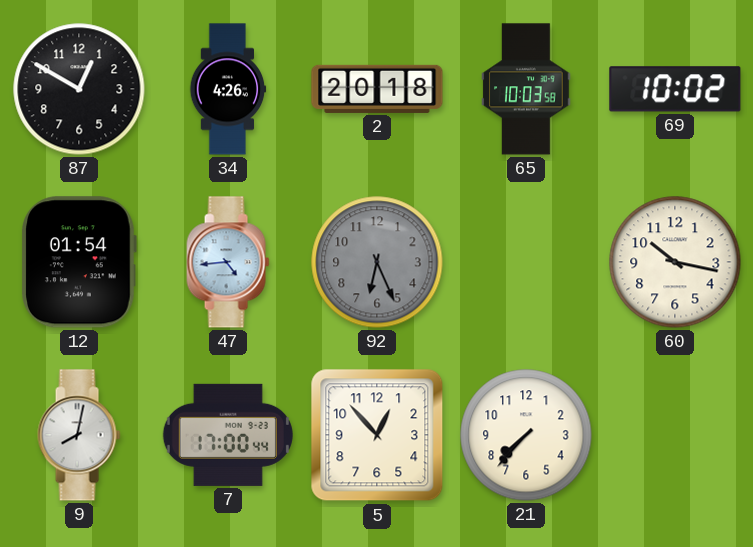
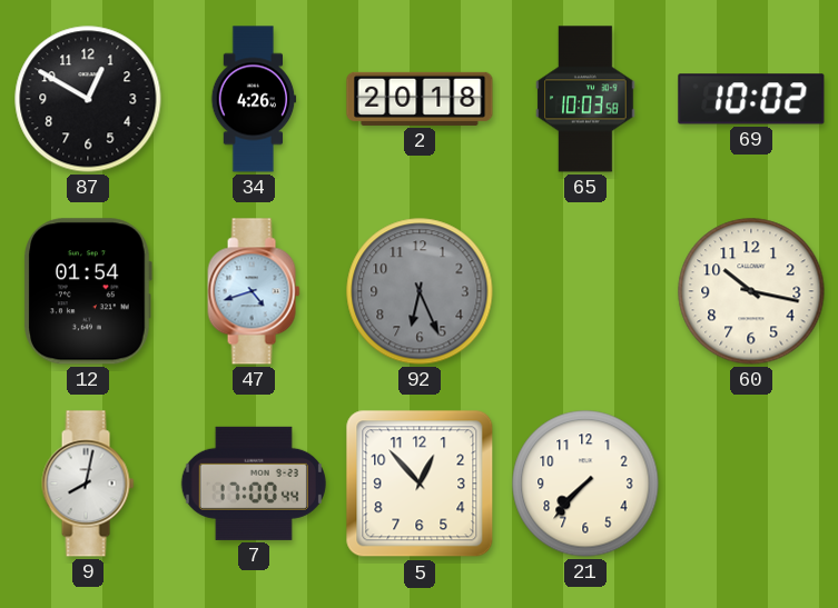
47: 4:44 -> 4:42
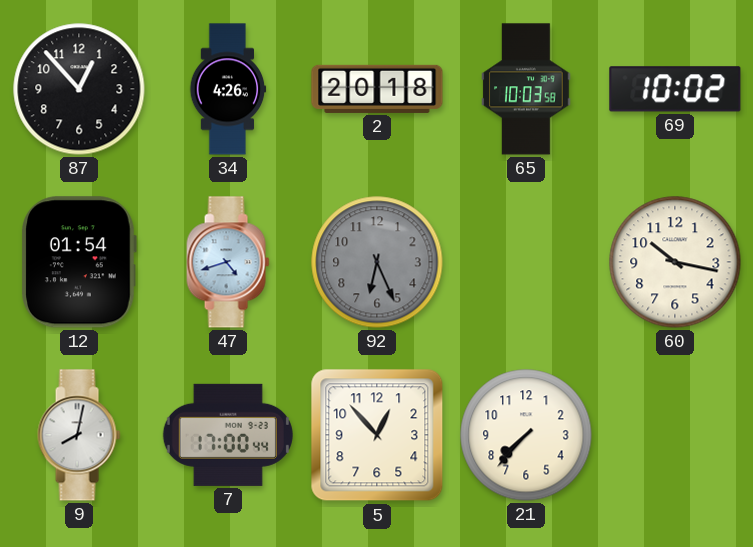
87: 12:50 -> 12:53
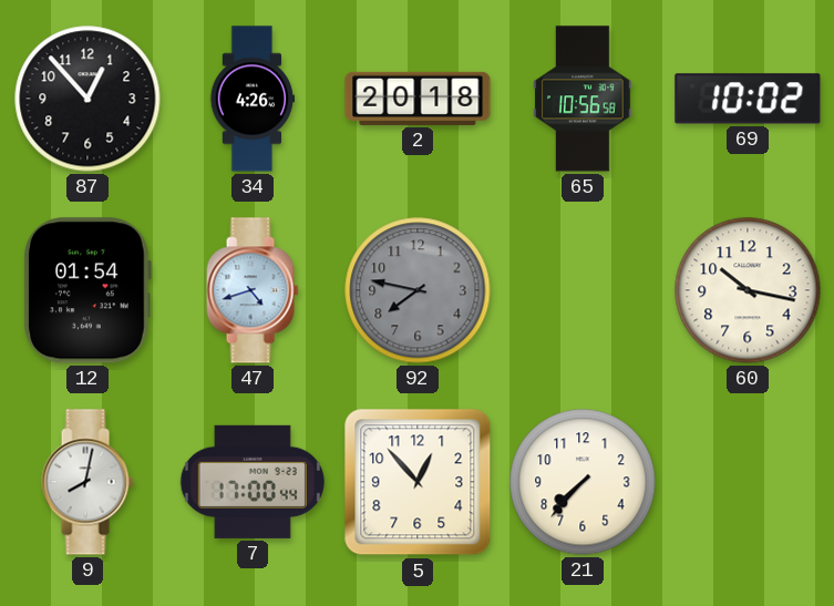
65: 10:03 -> 10:56
92: 6:26 -> 7:47
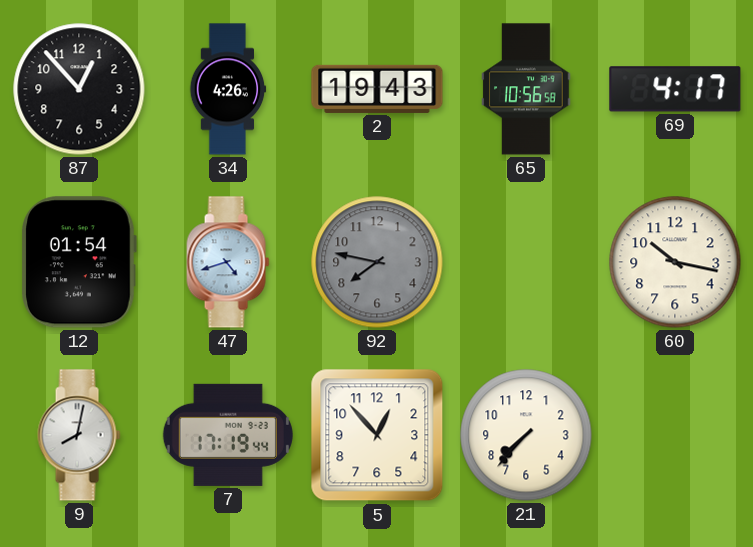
2: 20:18 -> 19:43
69: 10:02 -> 4:17
7: 17:00 -> 17:19
